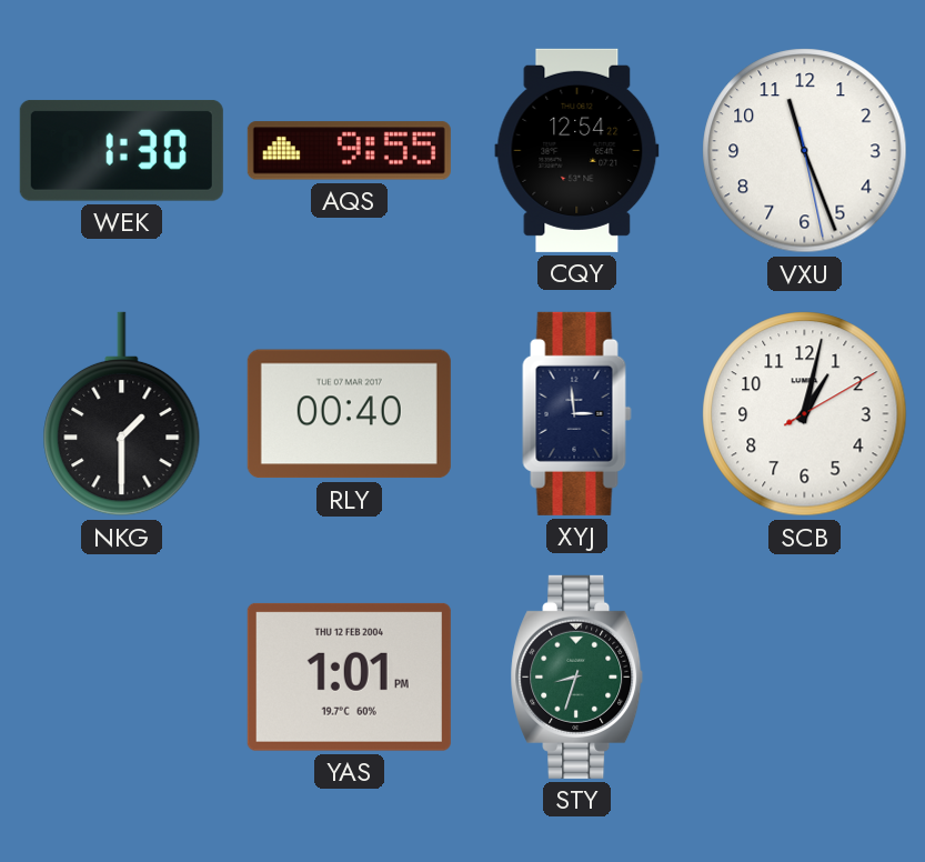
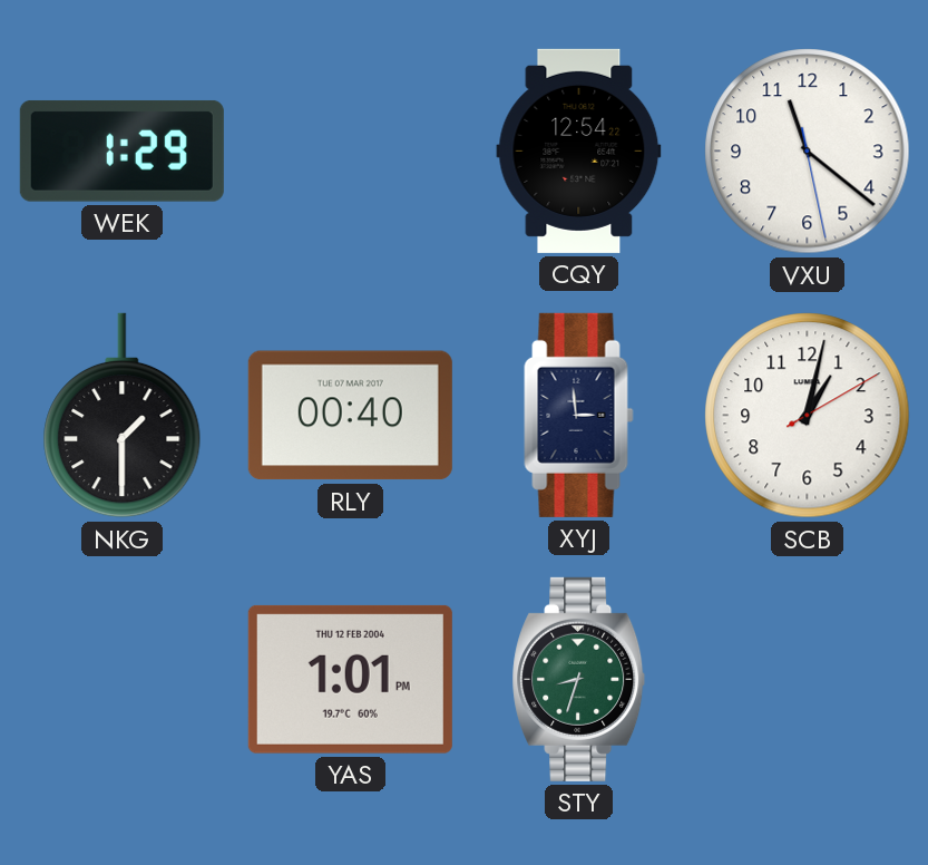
WEK: 1:30 -> 1:29
AQS: 9:55 -> none
VXU: 11:26 -> 11:21
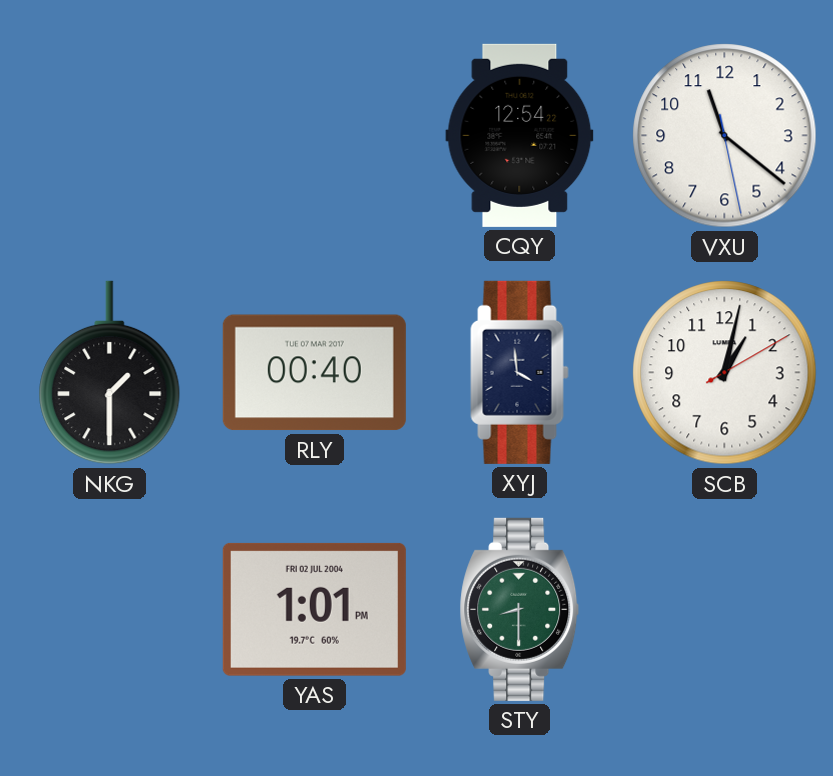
WEK: 1:29 -> none
XYJ: 2:59 -> 3:59
YAS date: THU 12 FEB 2004 -> FRI 02 JUL 2004
STY: 8:33 -> 8:30
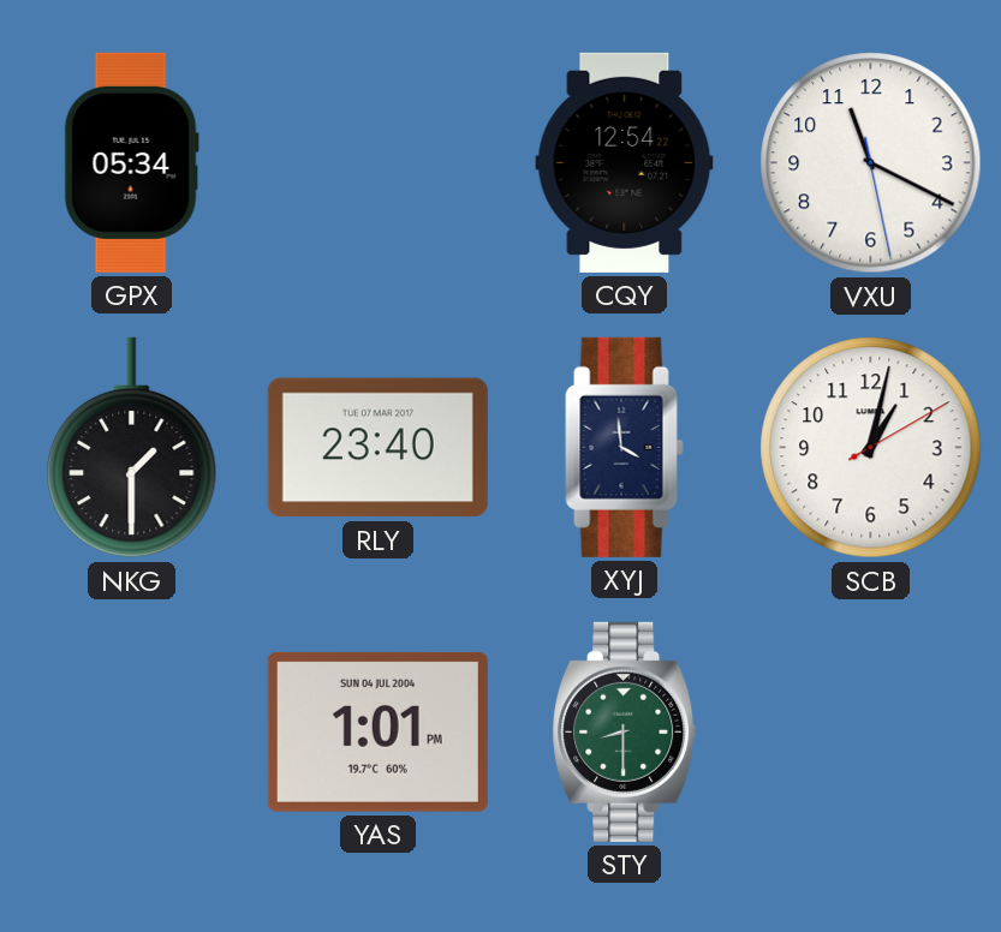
GPX: none -> 05:34
VXU: 11:21 -> 11:19
RLY: 00:40 -> 23:40
YAS date: FRI 02 JUL 2004 -> SUN 04 JUL 2004
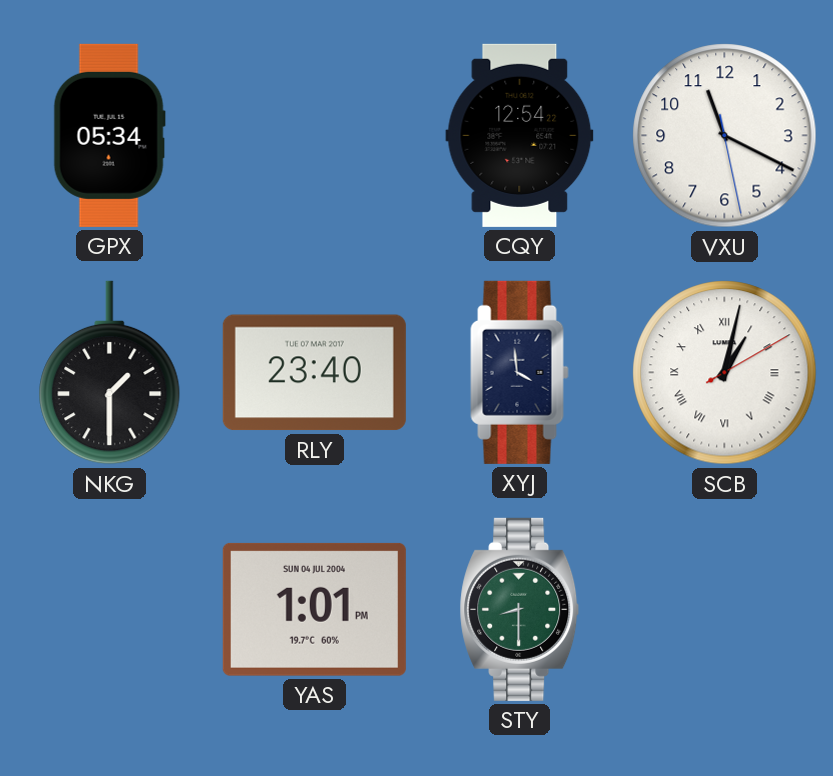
SCB numerals: Arabic -> Roman
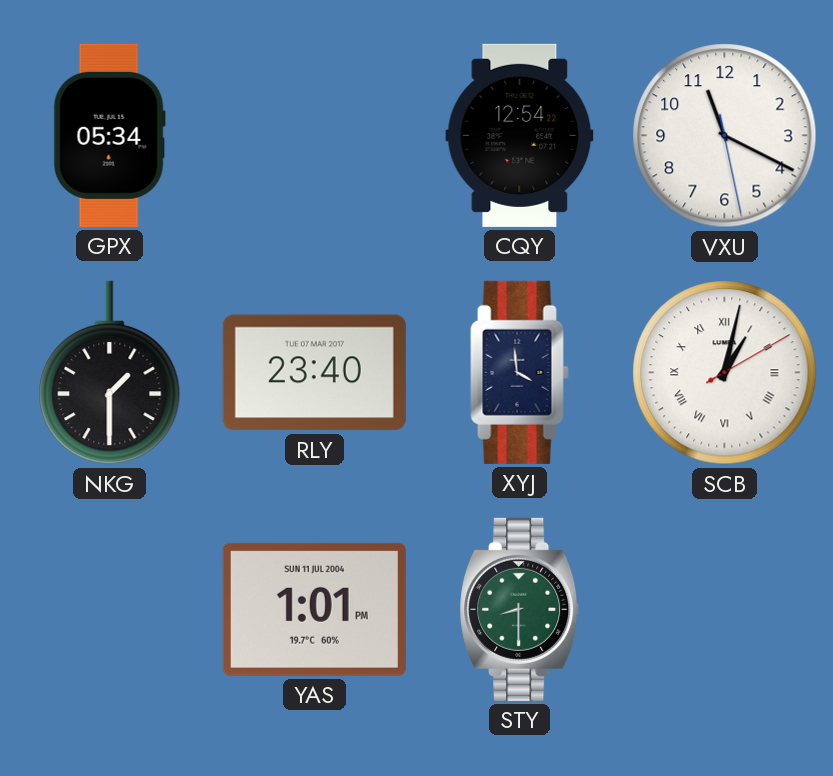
YAS date: SUN 04 JUL 2004 -> SUN 11 JUL 2004
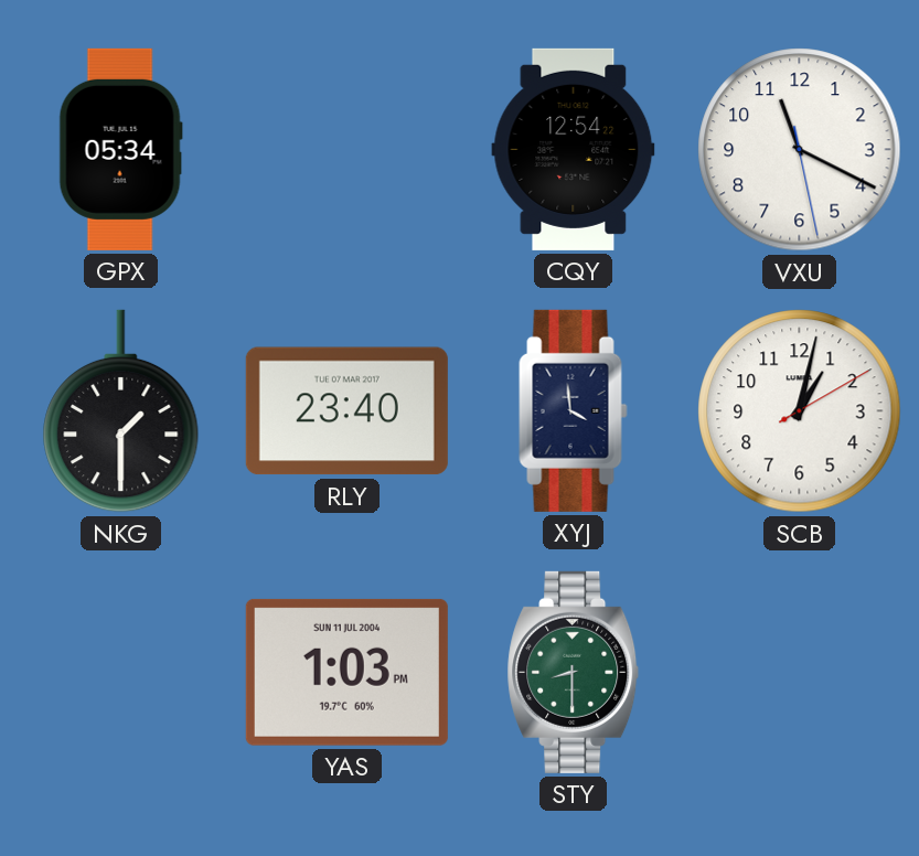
SCB numerals: Roman -> Arabic
YAS: 1:01 -> 1:03
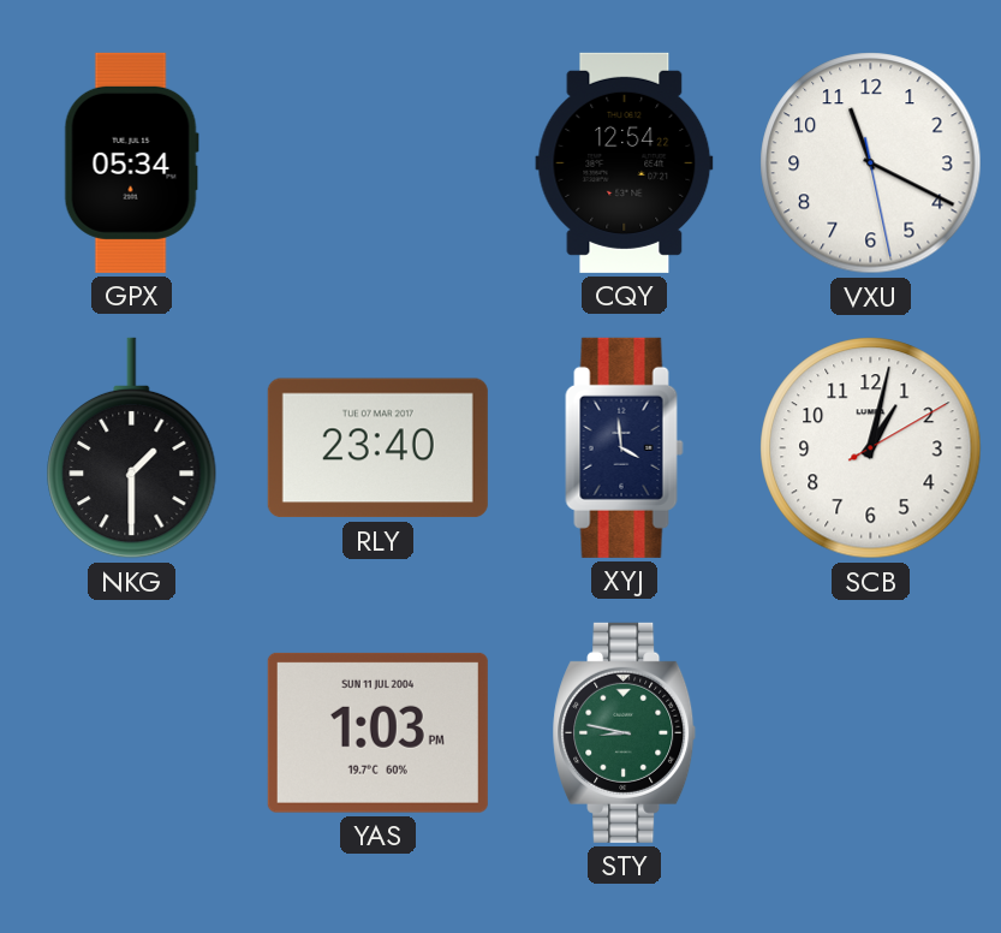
STY: 8:30 -> 8:47
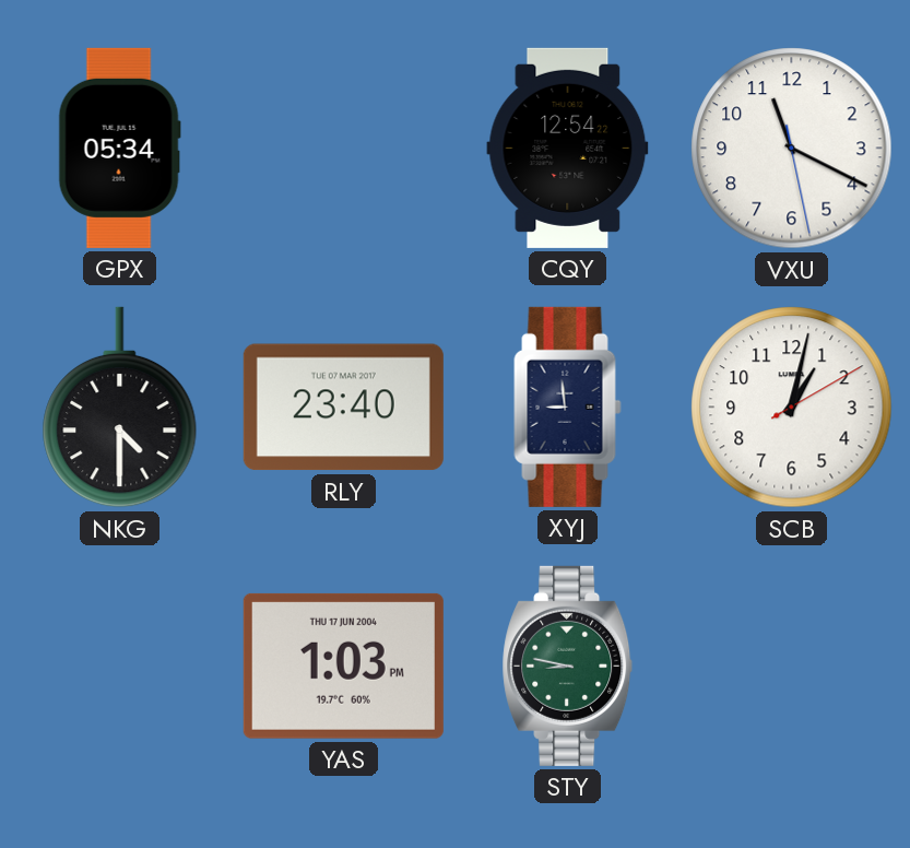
NKG: 1:30 -> 4:30
XYJ: 3:59 -> 8:59
YAS date: SUN 11 JUL 2004 -> THU 17 JUN 2004
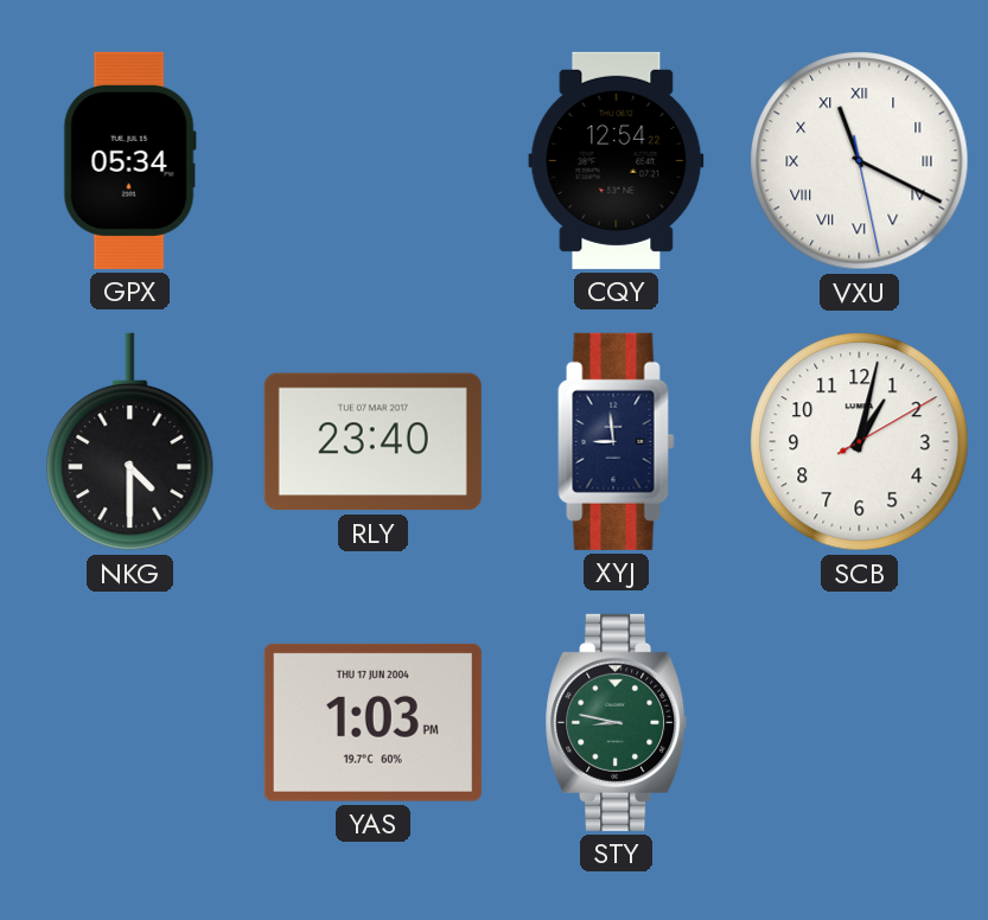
VXU numerals: Arabic -> Roman
